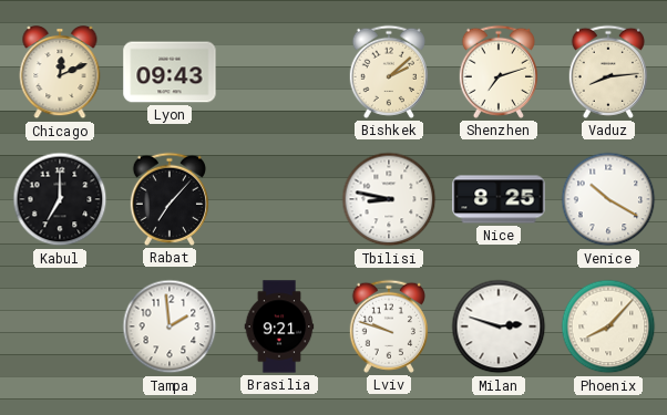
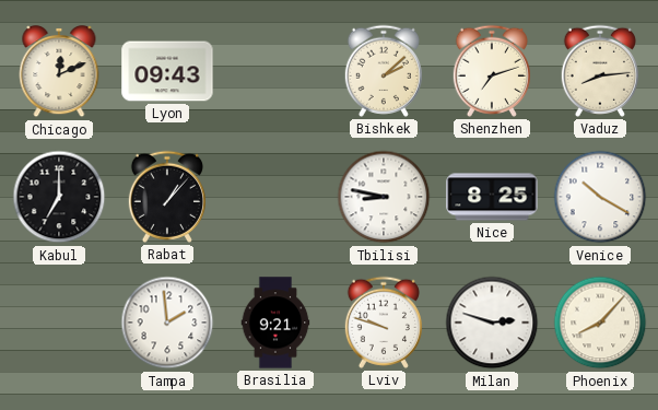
Rabat: 7:07 -> 1:07
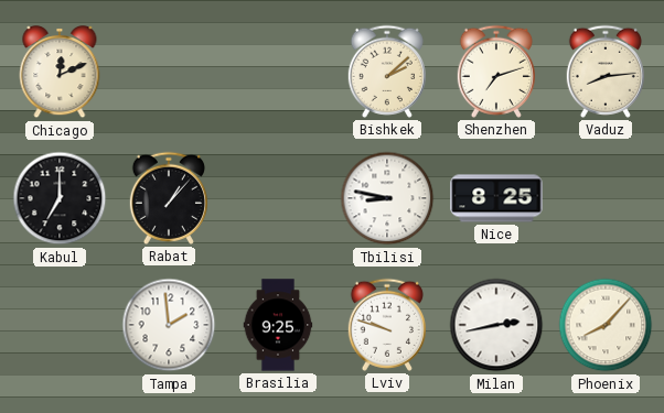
Lyon: 09:43 -> none
Venice: 10:20 -> none
Brasilia: 9:21 -> 9:25
Milan: 2:48 -> 2:43
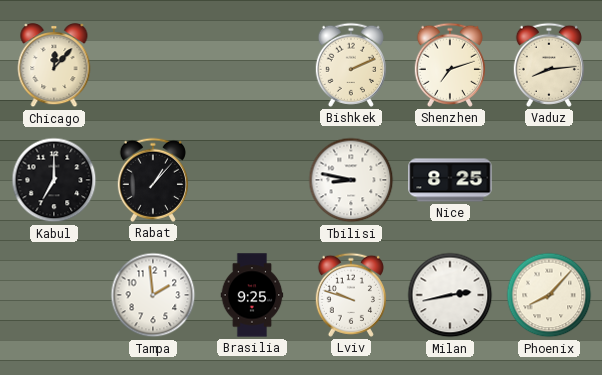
Chicago: 12:11 -> 12:07
Bishkek: 2:08 -> 2:11
